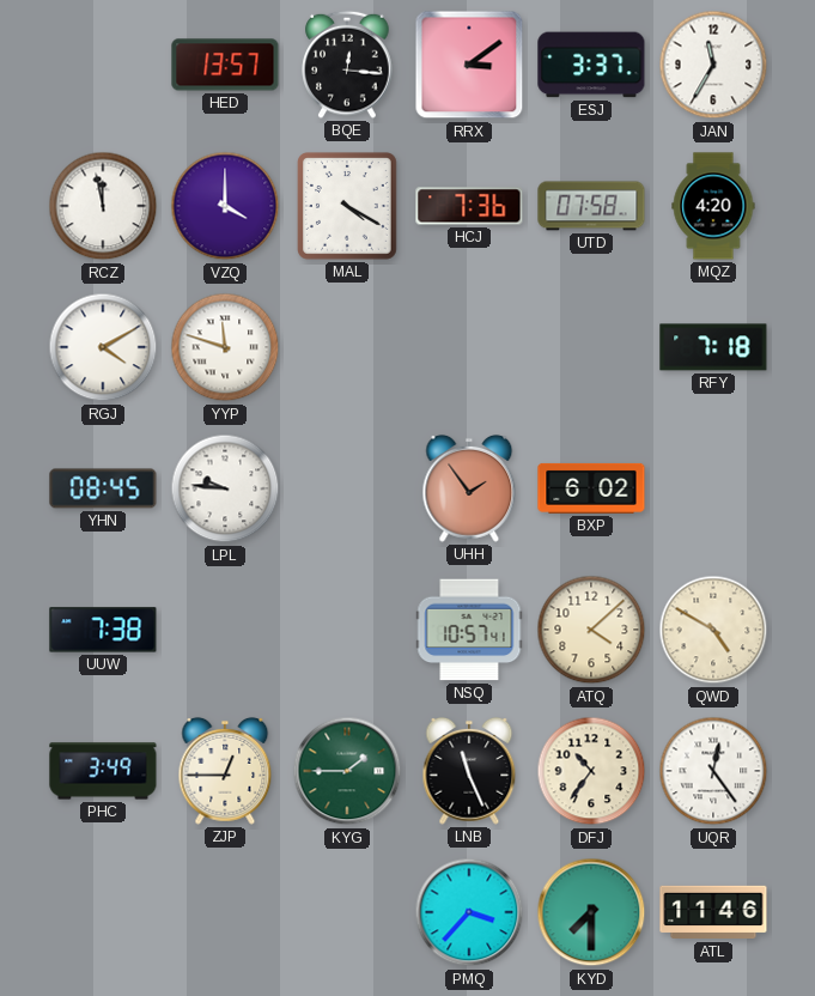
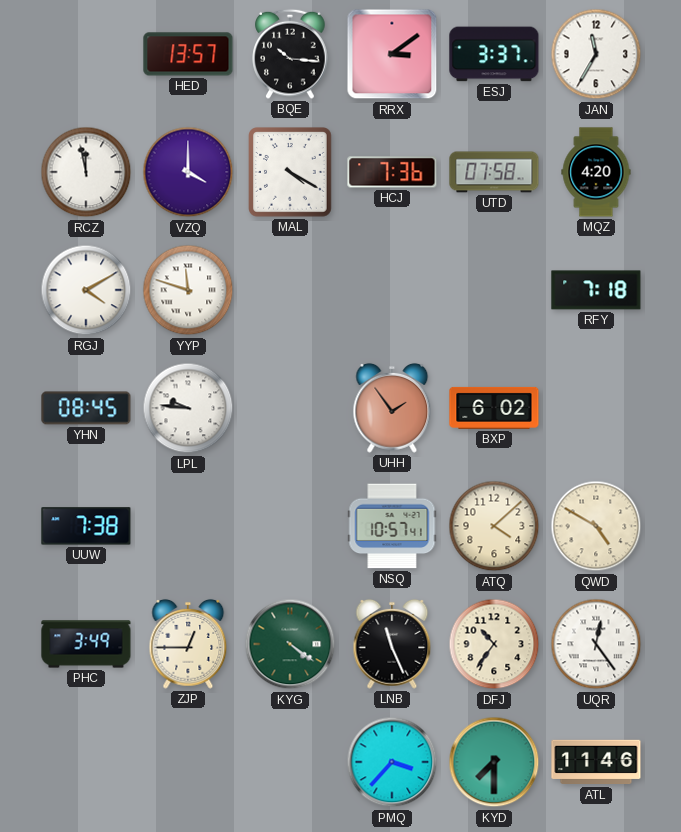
BQE: 12:16 -> 10:16
KYG: 1:45 -> 4:21
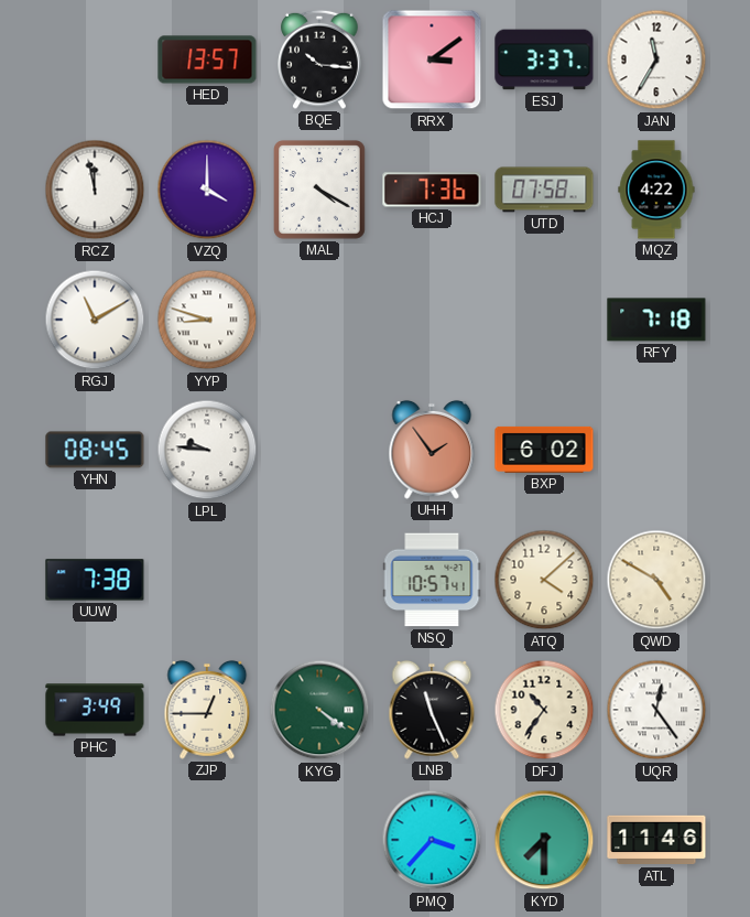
MQZ: 4:20 -> 4:22
RGJ: 4:10 -> 11:10
YYP: 11:48 -> 8:48
